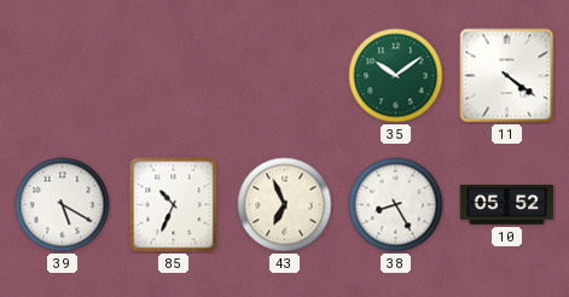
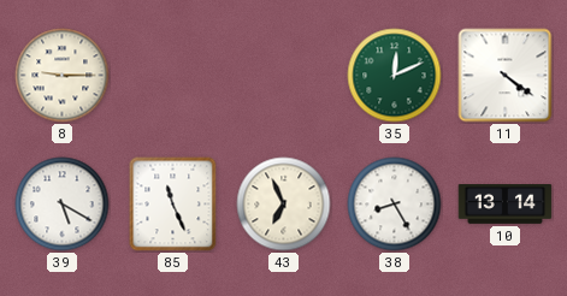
8: none -> 9:15
35: 10:09 -> 12:11
85: 10:34 -> 11:26
10: 05:52 -> 13:14
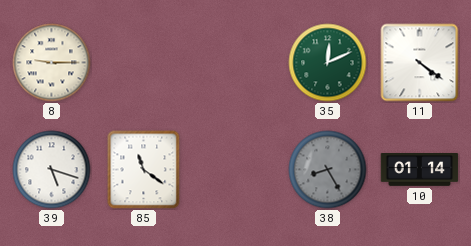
39: 5:20 -> 5:18
85: 11:26 -> 11:21
43: 6:56 -> none
38 dial: white -> grey
10: 13:14 -> 01:14
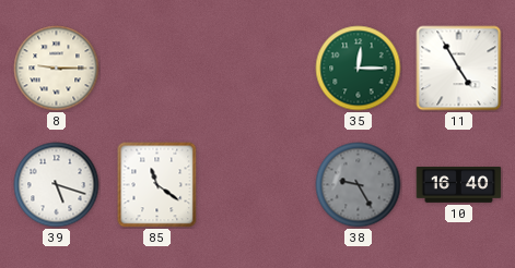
35: 12:11 -> 12:15
11: 4:21 -> 4:55
38: 8:25 -> 9:25
10: 01:14 -> 16:40
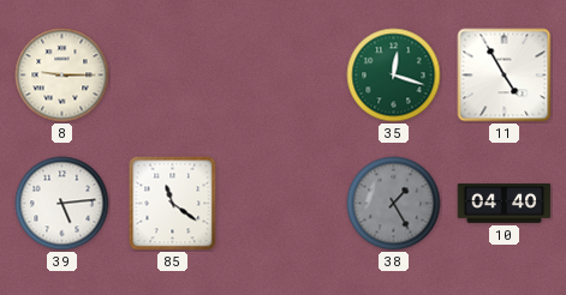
35: 12:15 -> 12:18
39: 5:18 -> 5:14
38: 9:25 -> 1:25
10: 16:40 -> 04:40
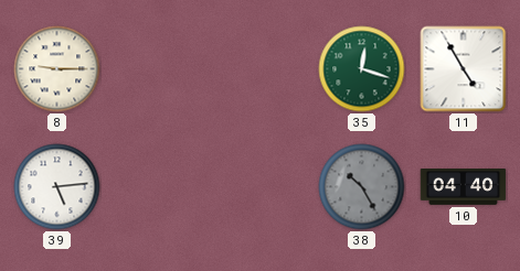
85: 11:21 -> none
38: 1:25 -> 10:25
